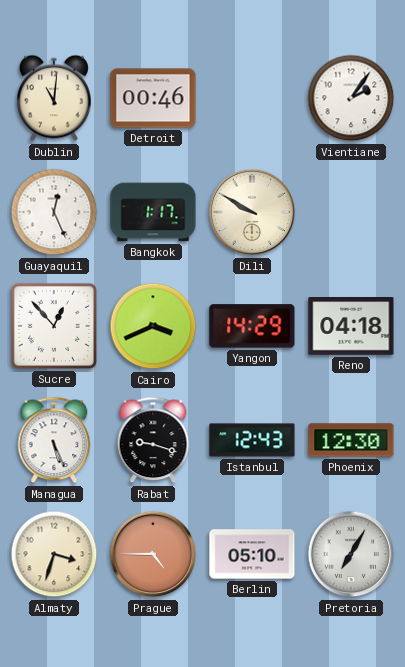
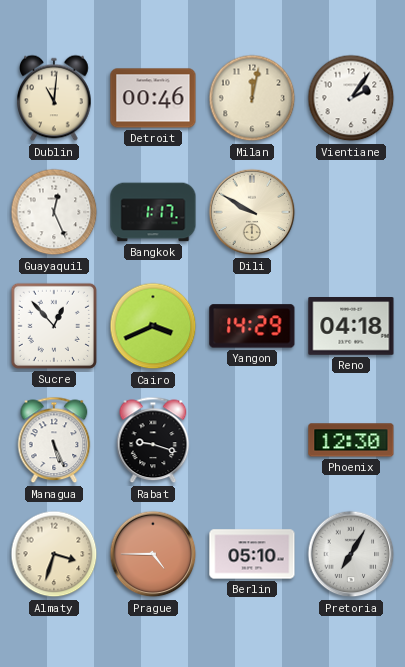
Milan: none -> 12:02
Istanbul: 12:43 -> none
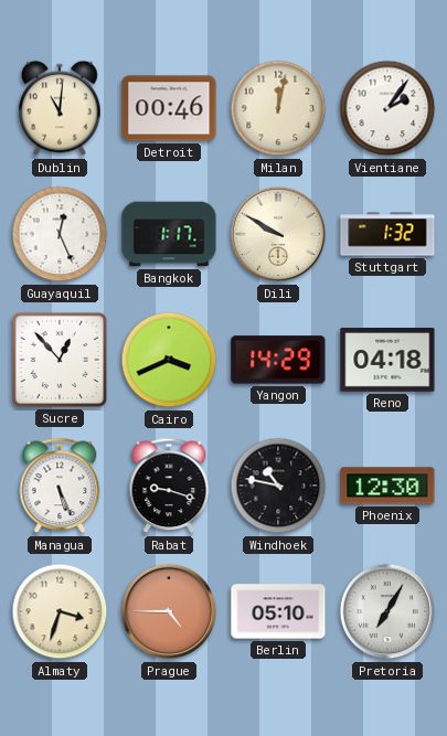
Stuttgart: none -> 1:32
Windhoek: none -> 10:47
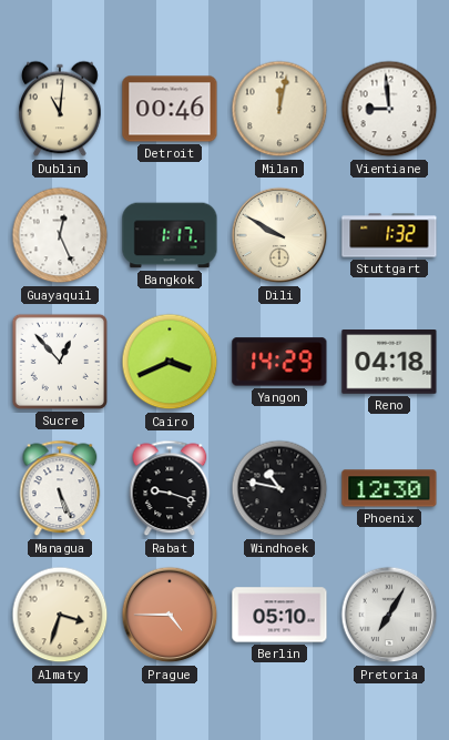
Vientiane: 2:06 -> 8:59
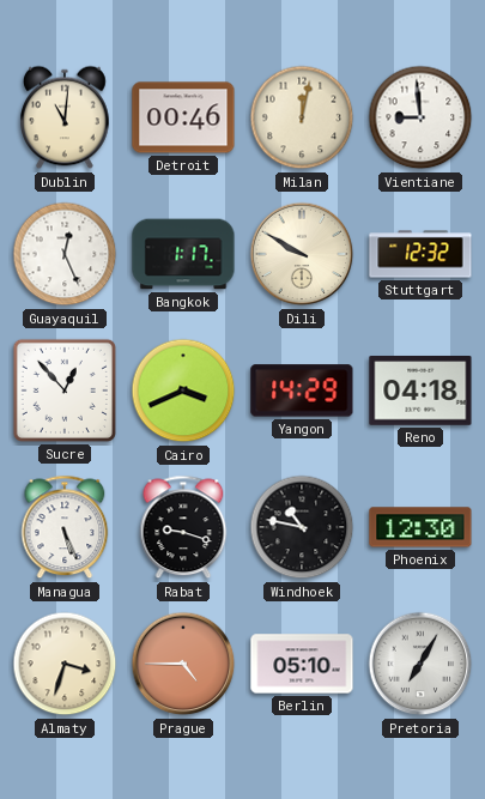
Stuttgart: 1:32 -> 12:32
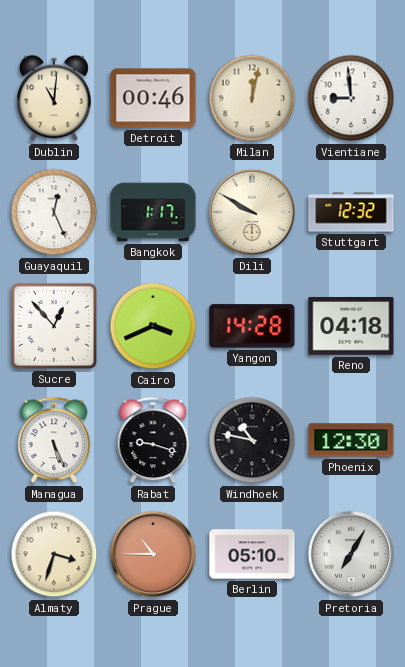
Yangon: 14:29 -> 14:28
Prague: 4:45 -> 10:45
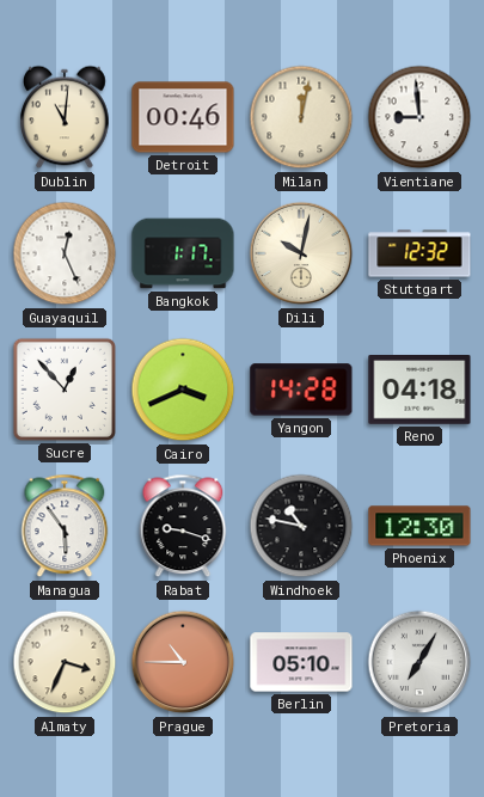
Dili: 9:50 -> 10:02
Managua: 5:26 -> 5:54
Almaty: 3:33 -> 3:34
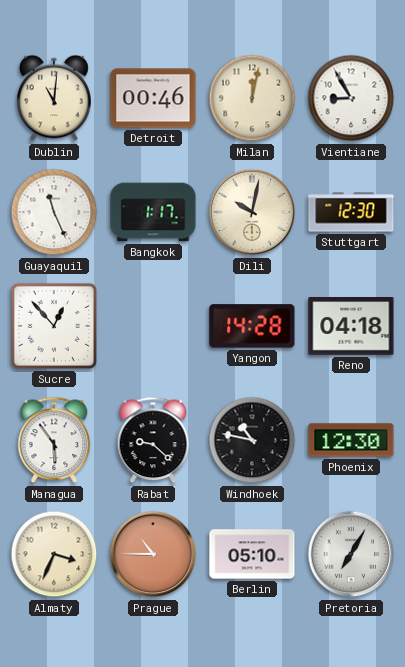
Vientiane: 8:59 -> 8:55
Guayaquil: 12:26 -> 11:26
Stuttgart: 12:32 -> 12:30
Cairo: 3:41 -> none
Rabat: 9:18 -> 9:22
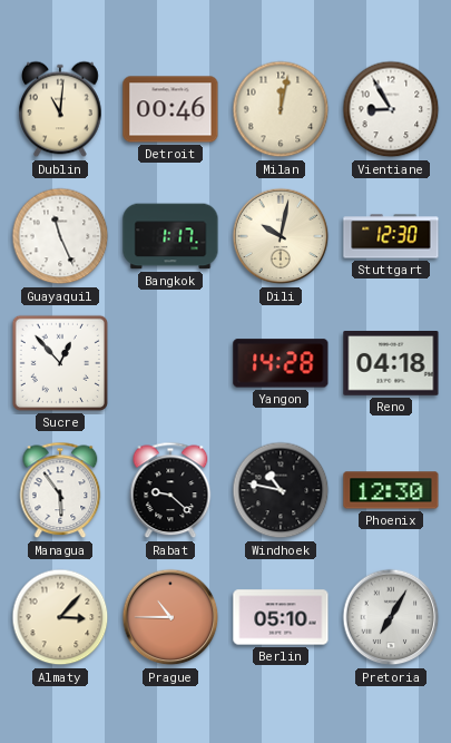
Almaty: 3:34 -> 3:07
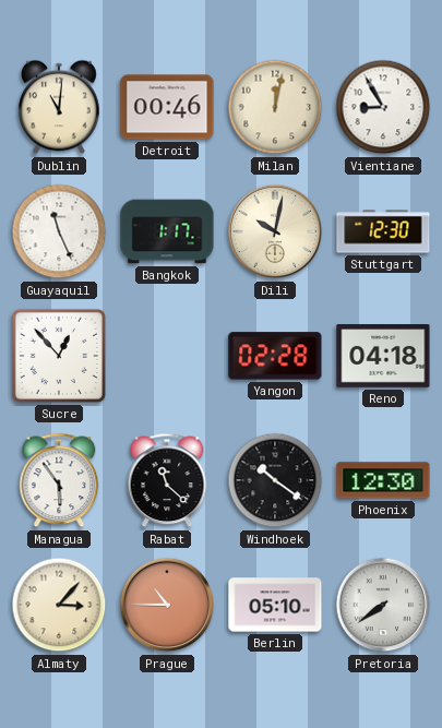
Yangon: 14:28 -> 02:28
Rabat: 9:22 -> 11:22
Windhoek: 10:47 -> 10:21
Pretoria: 7:05 -> 7:39
